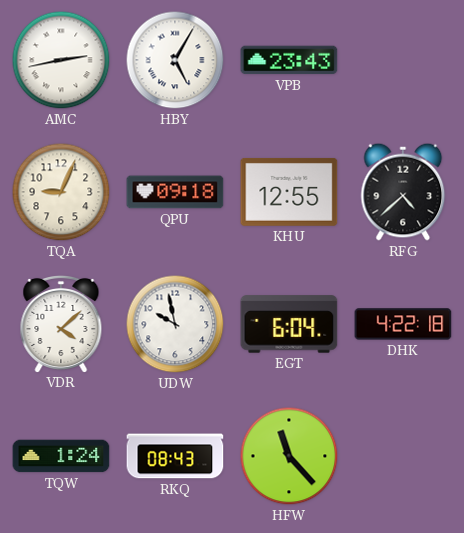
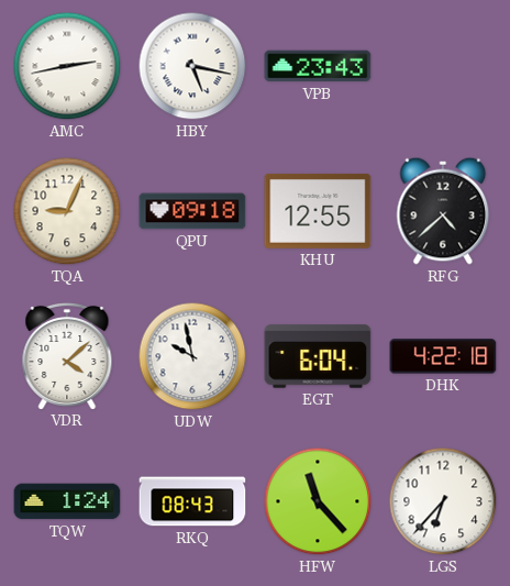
HBY: 5:05 -> 5:17
LGS: none -> 6:37
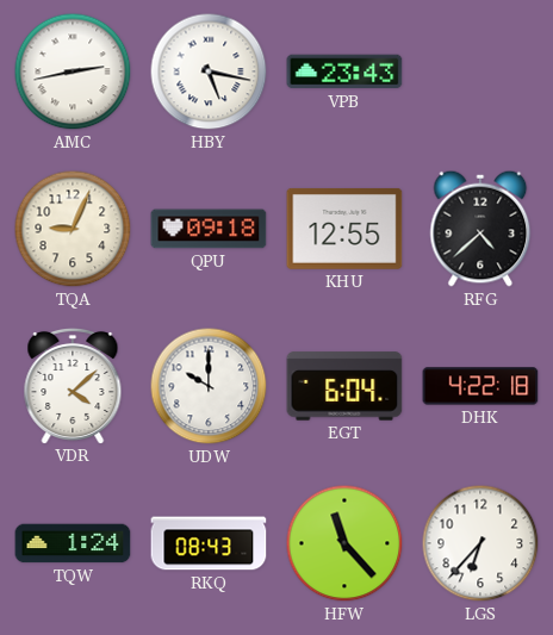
UDW: 9:58 -> 10:00
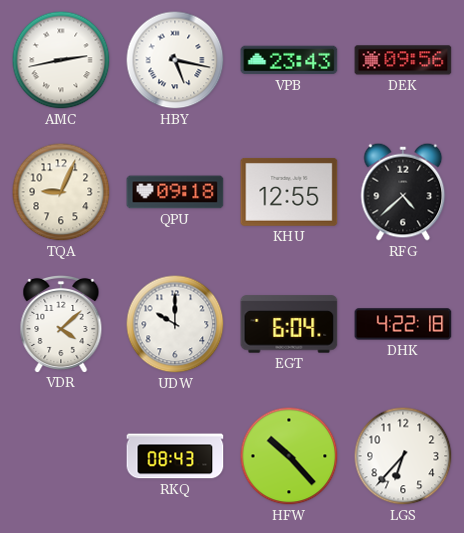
DEK: none -> 09:56
TQW: 1:24 -> none
HFW: 11:23 -> 10:23
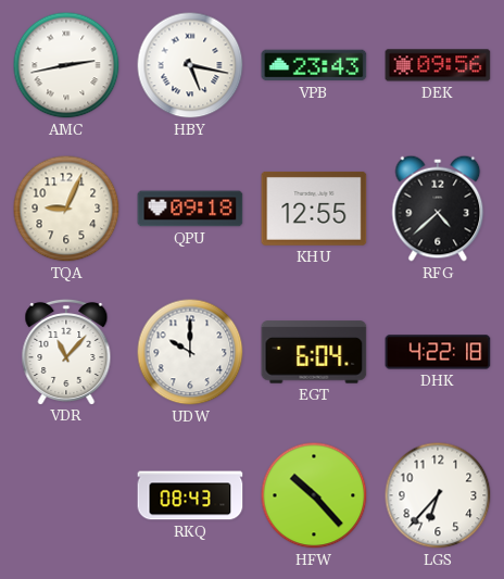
VDR: 4:08 -> 11:07
